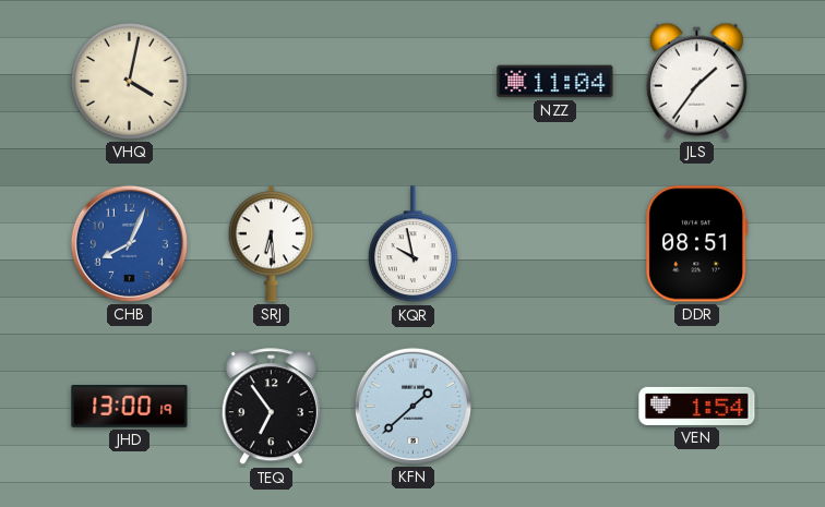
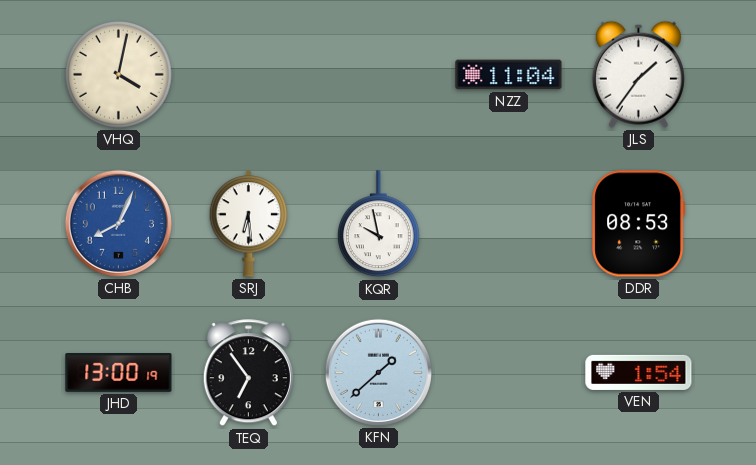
DDR: 08:51 -> 08:53
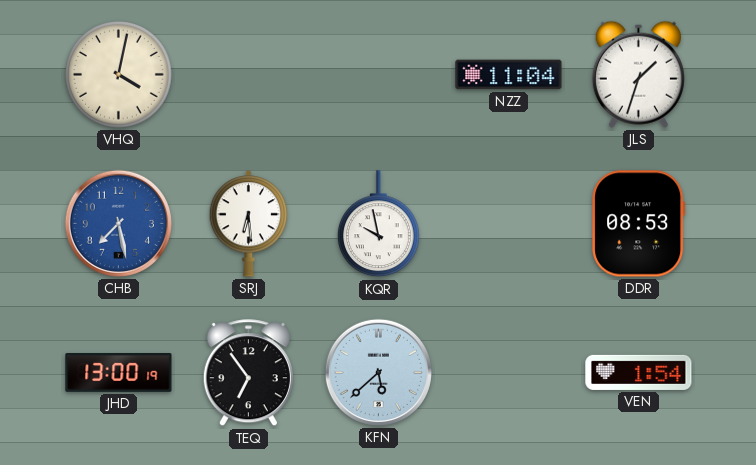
JLS: 1:36 -> 1:33
CHB: 8:04 -> 7:28
KFN: 1:38 -> 5:38
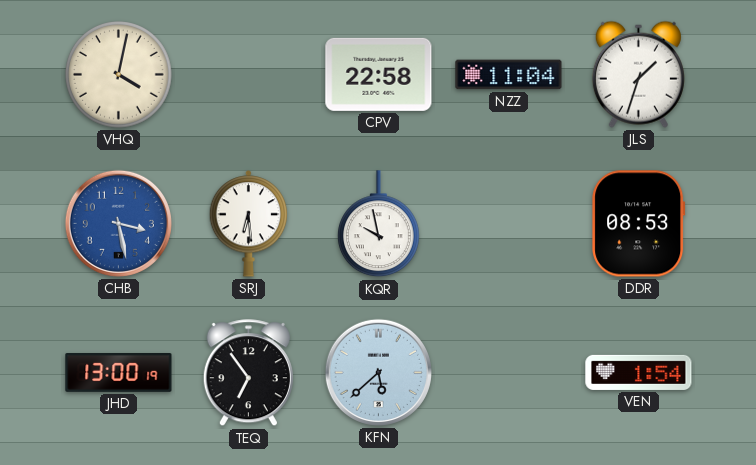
CPV: none -> 22:58
CHB: 7:28 -> 3:28
